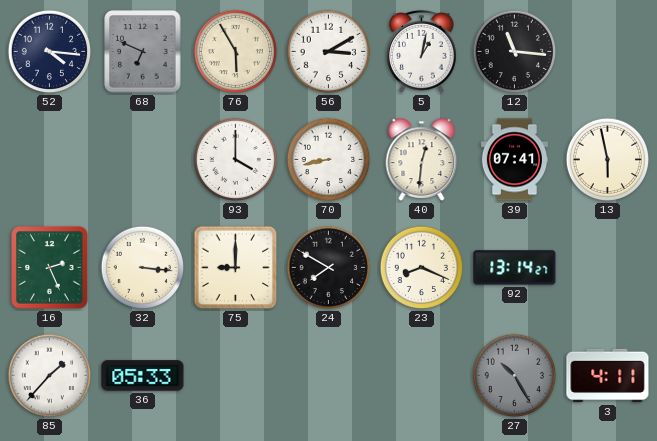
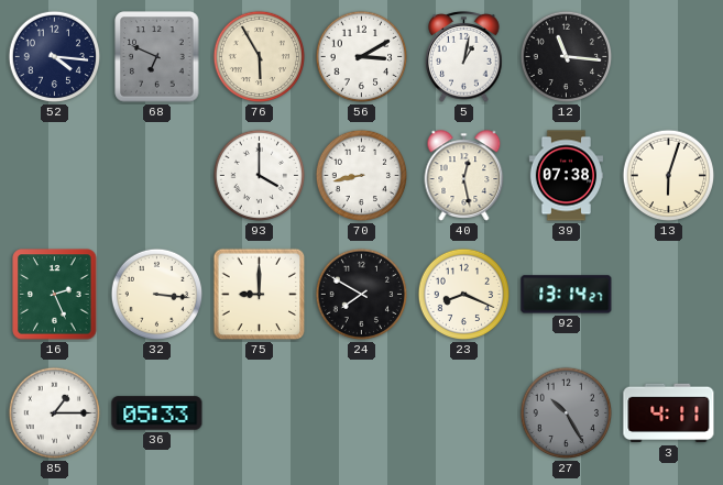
40: 12:31 -> 12:28
39: 07:41 -> 07:38
13: 5:58 -> 6:03
85: 1:37 -> 1:15
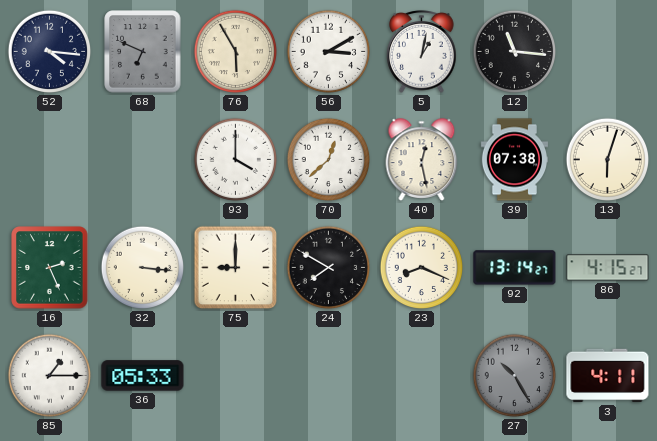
70: 8:43 -> 12:38
86: none -> 4:15
